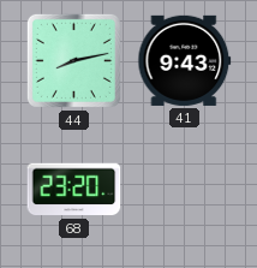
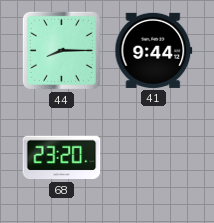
44: 8:13 -> 8:15
41: 9:43 -> 9:44
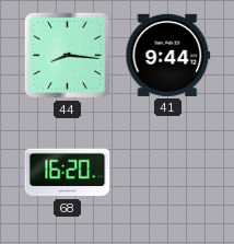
44: 8:15 -> 8:16
68: 23:20 -> 16:20
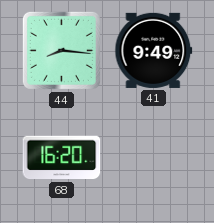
41: 9:44 -> 9:49
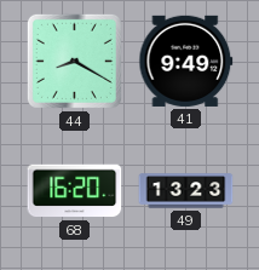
44: 8:16 -> 8:20
49: none -> 13:23
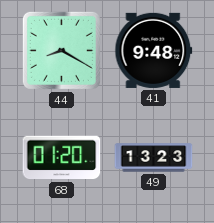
41: 9:49 -> 9:48
68: 16:20 -> 01:20
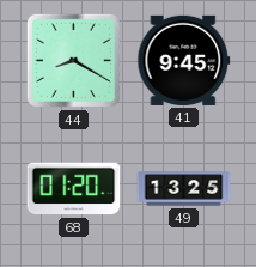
41: 9:48 -> 9:45
49: 13:23 -> 13:25
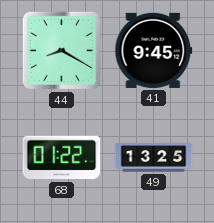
68: 01:20 -> 01:22
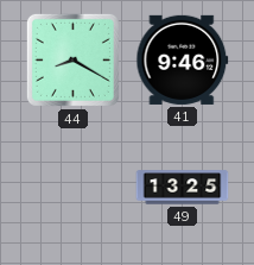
41: 9:45 -> 9:46
68: 01:22 -> none
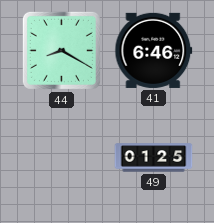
41: 9:46 -> 6:46
49: 13:25 -> 01:25
